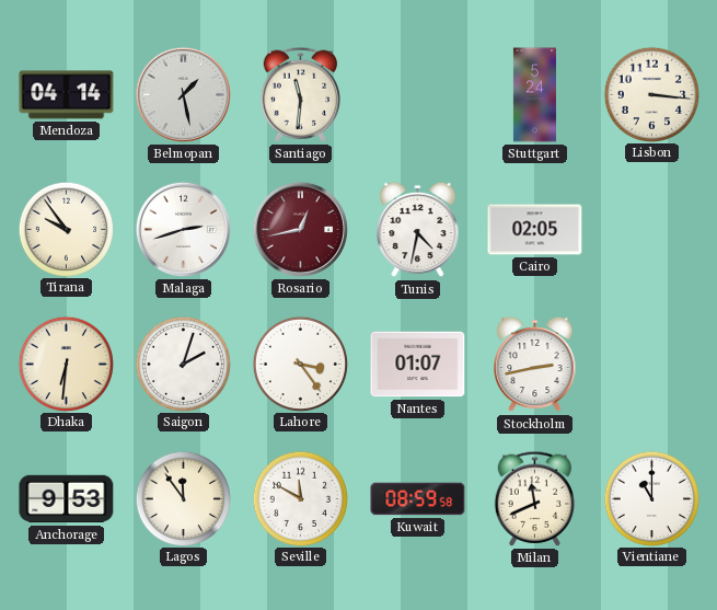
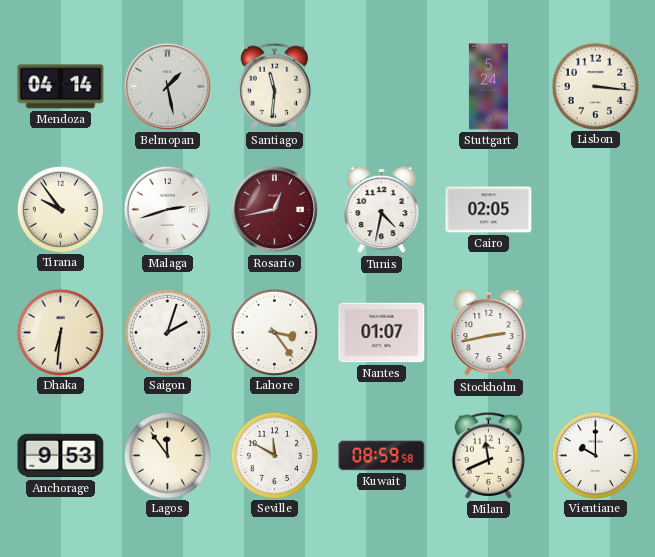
Vientiane: 11:00 -> 10:00
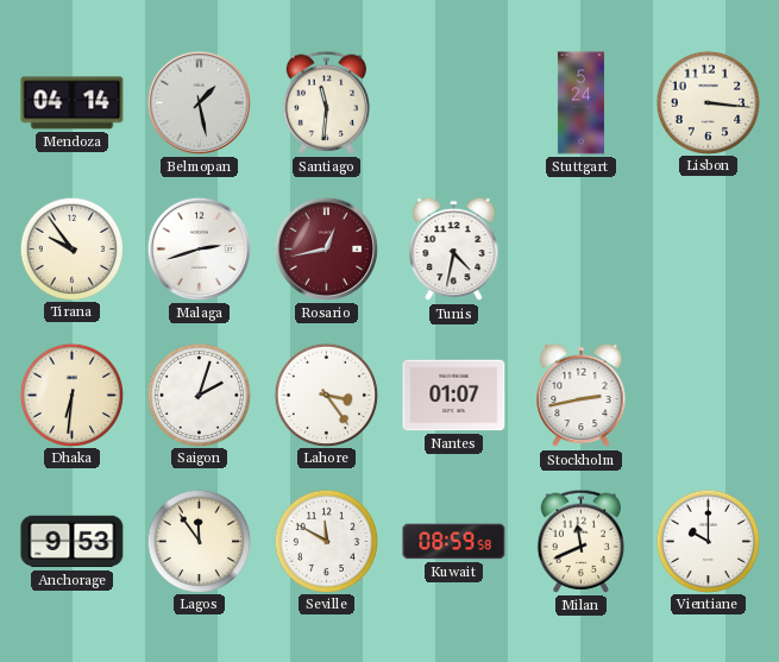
Cairo: 02:05 -> none
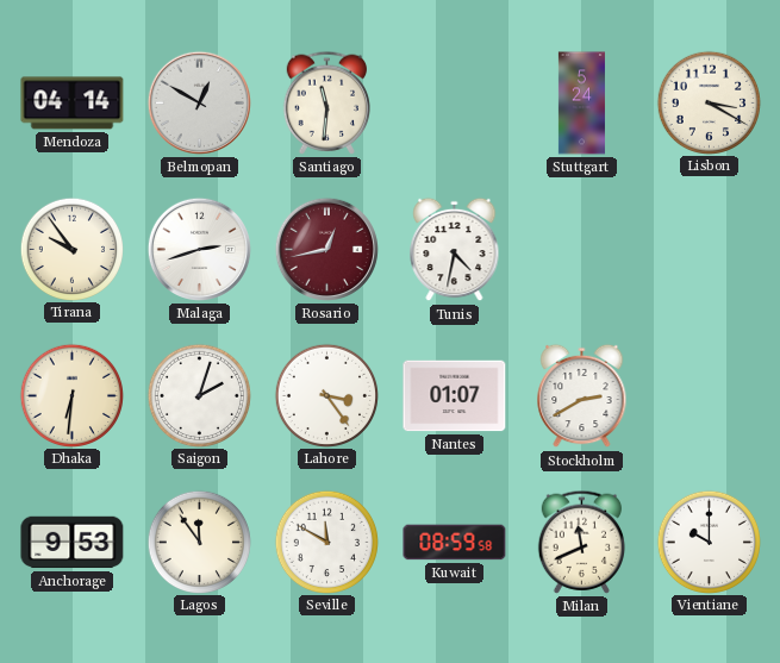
Belmopan: 1:28 -> 12:50
Lisbon: 3:16 -> 3:20
Stockholm: 2:43 -> 2:40
